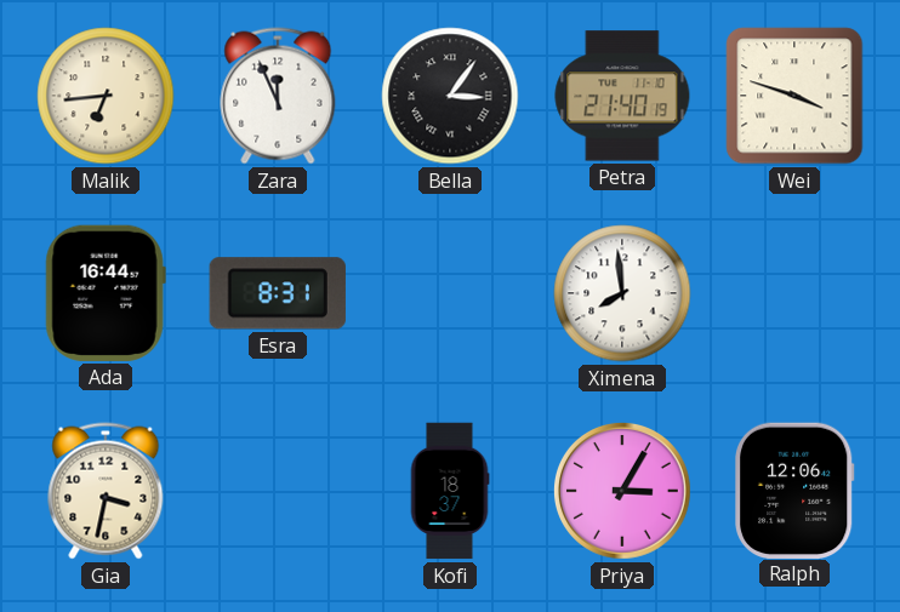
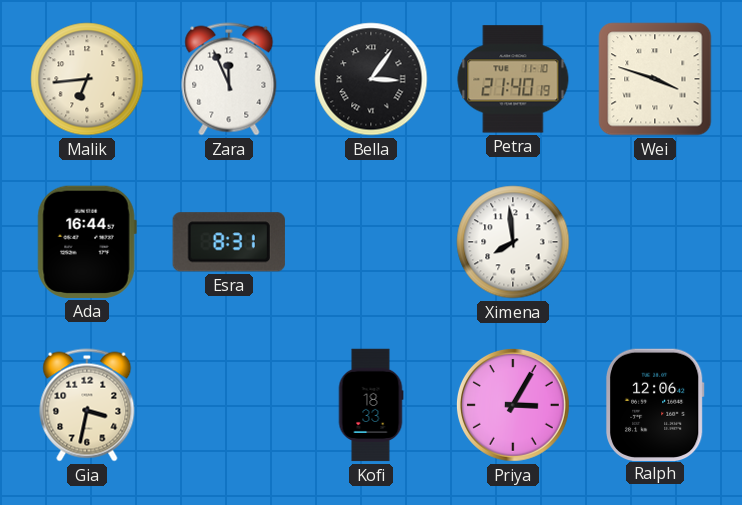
Kofi: 18:37 -> 18:33
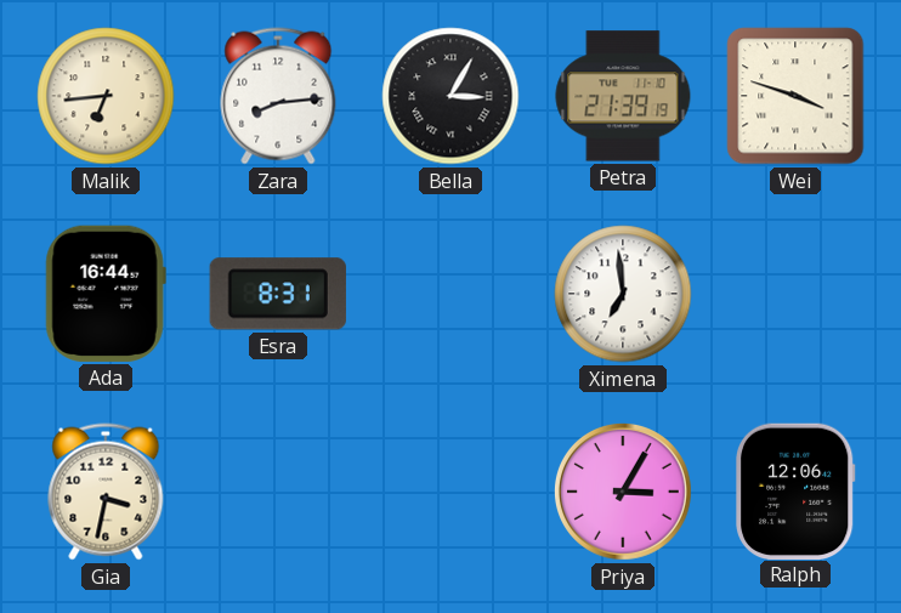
Zara: 11:56 -> 8:14
Bella: 3:06 -> 3:05
Petra: 21:40 -> 21:39
Ximena: 7:59 -> 6:59
Kofi: 18:33 -> none
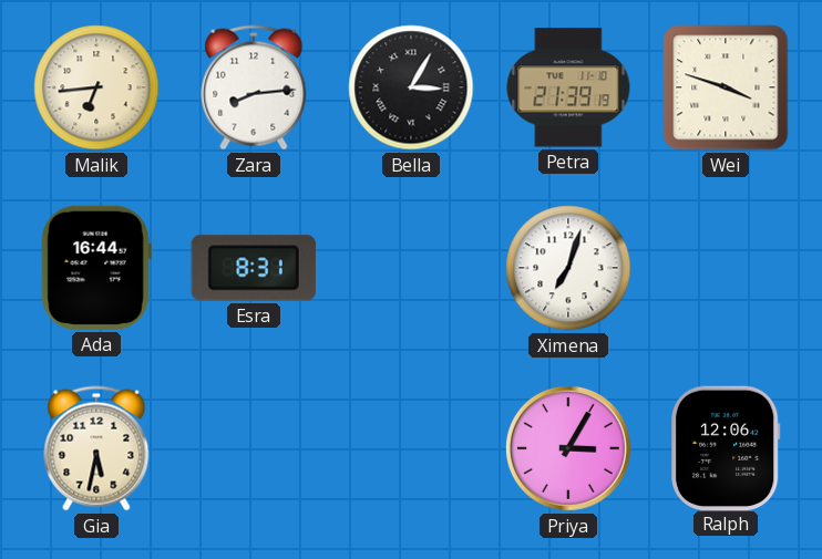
Ximena: 6:59 -> 7:03
Gia: 3:32 -> 5:32
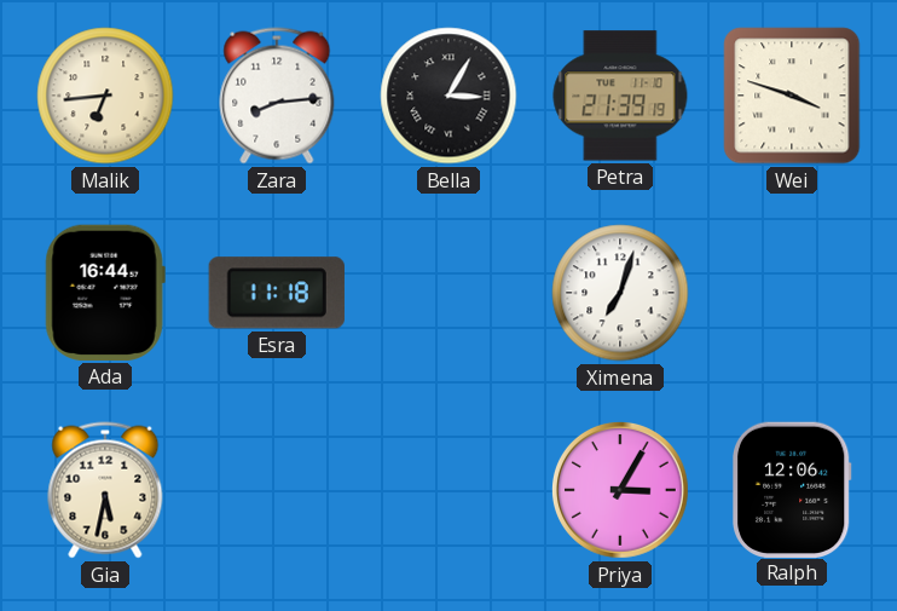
Esra: 8:31 -> 11:18
